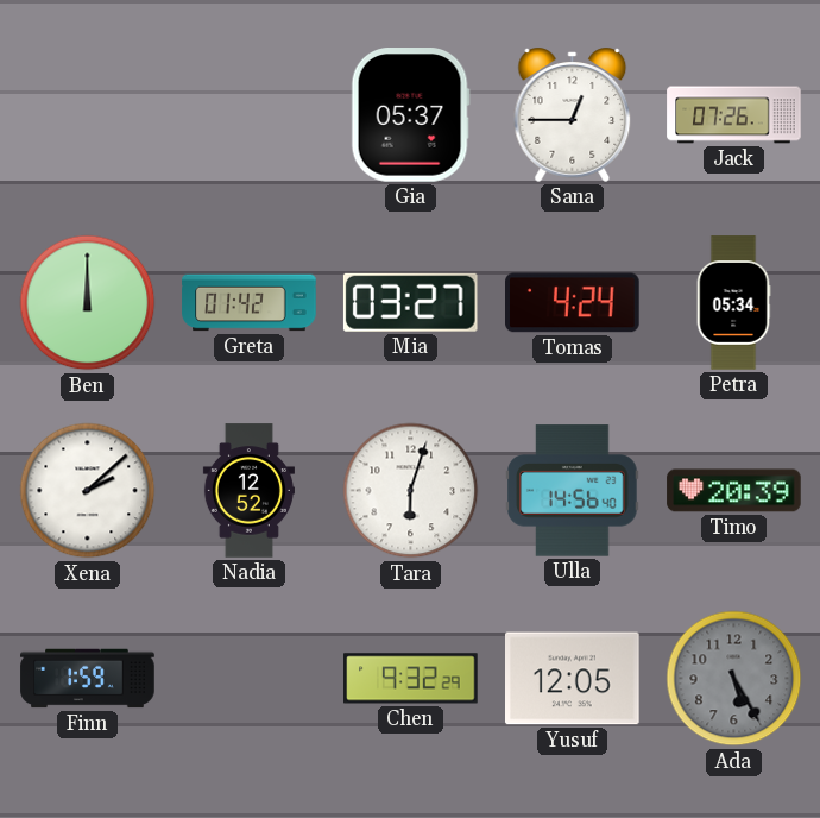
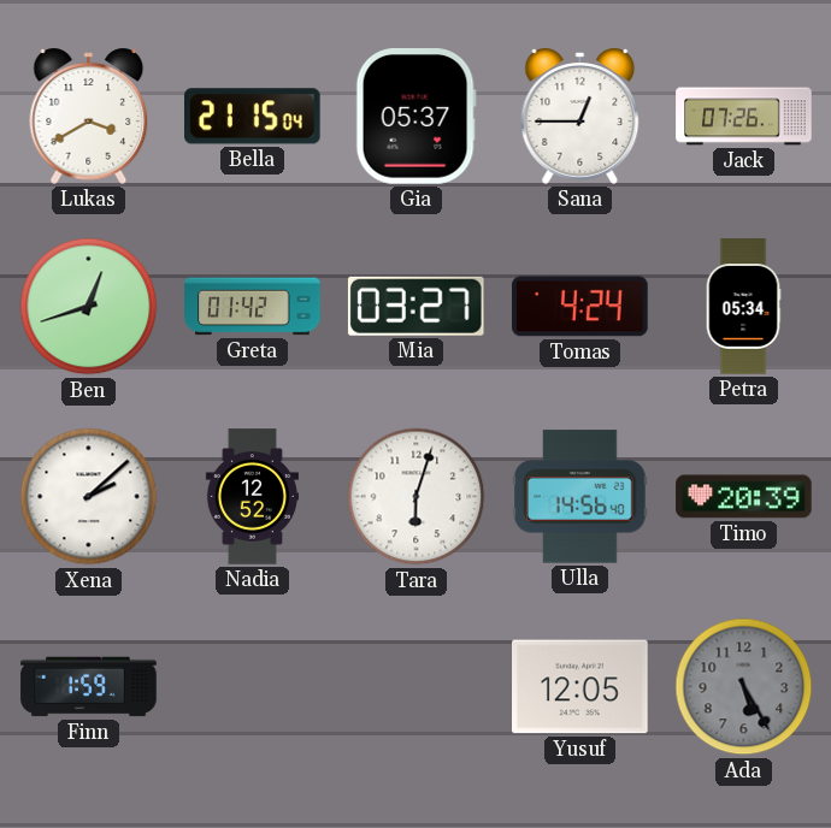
Lukas: none -> 3:40
Bella: none -> 21:15
Ben: 12:00 -> 12:42
Chen: 9:32 -> none
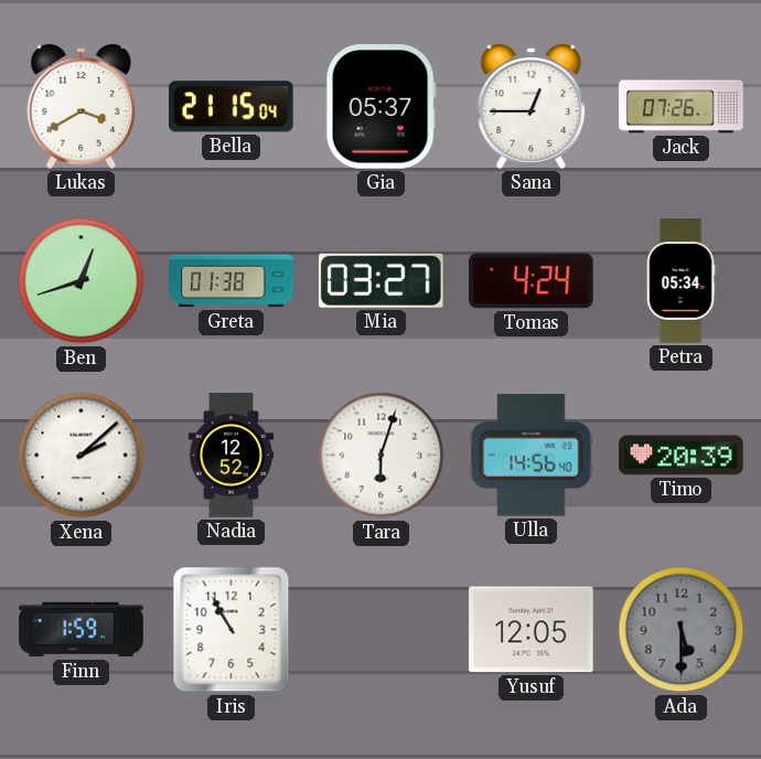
Greta: 01:42 -> 01:38
Iris: none -> 10:55
Ada: 5:25 -> 5:30
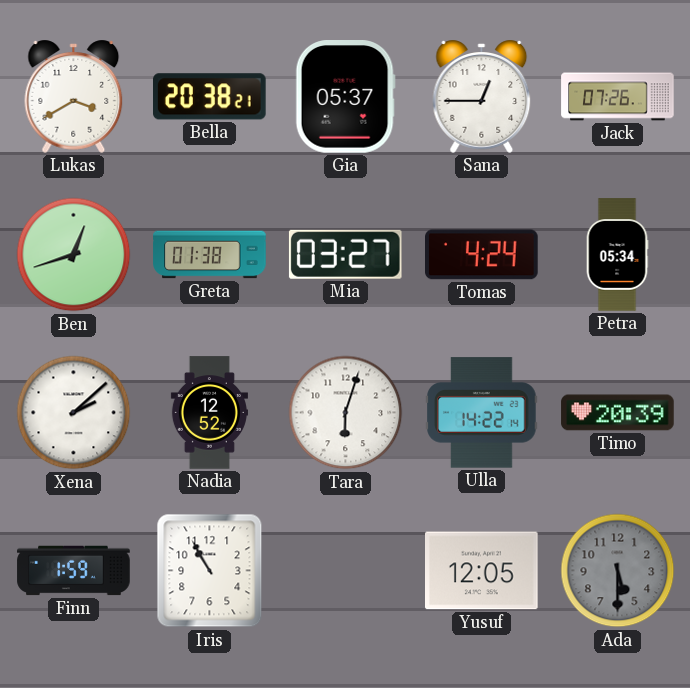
Bella: 21:15 -> 20:38
Ulla: 14:56 -> 14:22
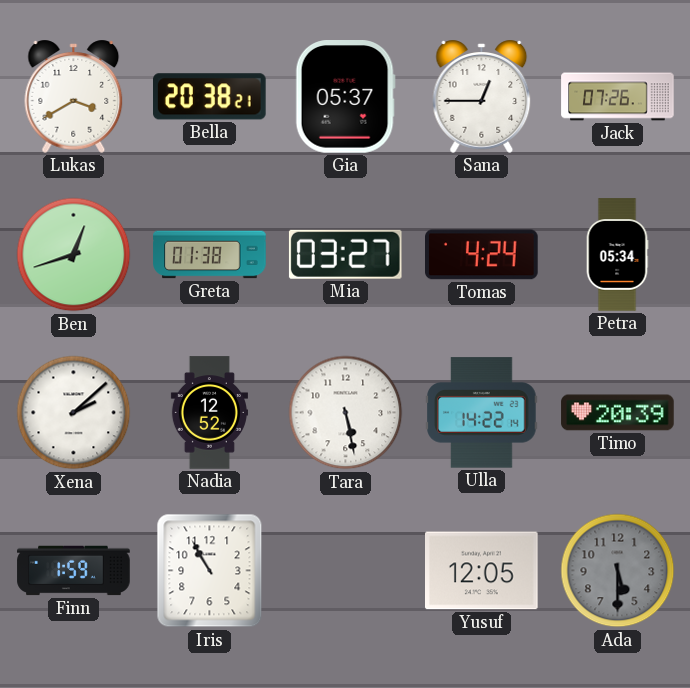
Tara: 6:03 -> 5:28
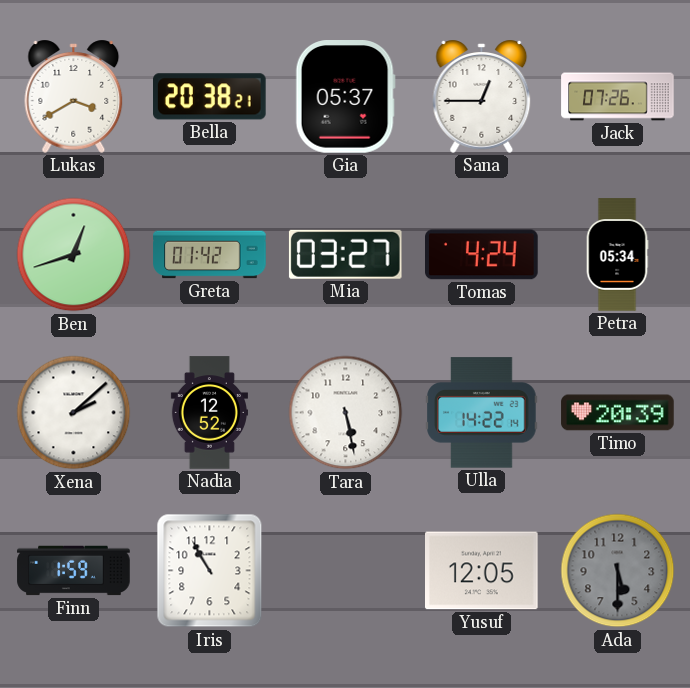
Greta: 01:38 -> 01:42
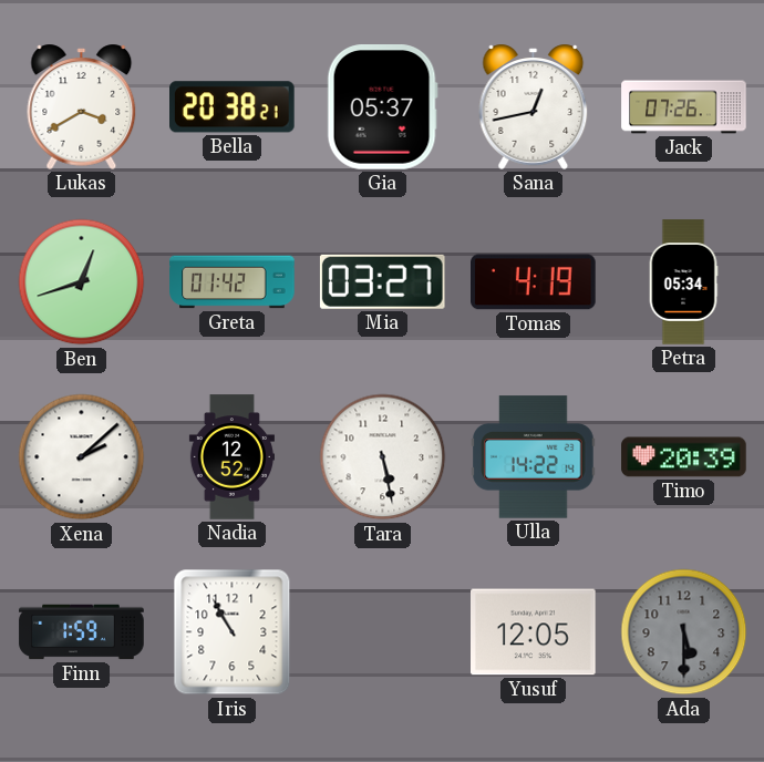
Sana: 12:45 -> 12:43
Tomas: 4:24 -> 4:19
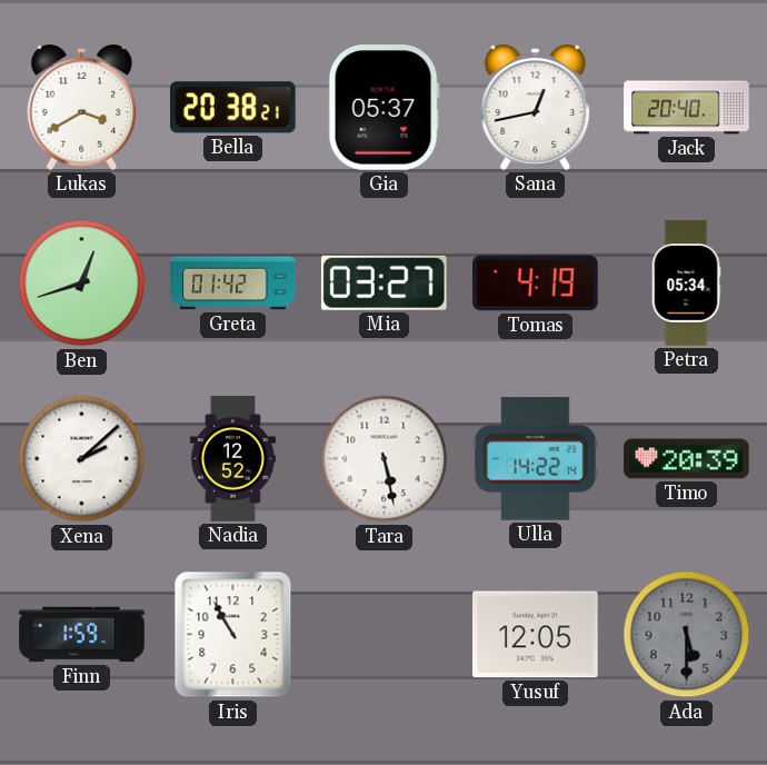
Jack: 07:26 -> 20:40
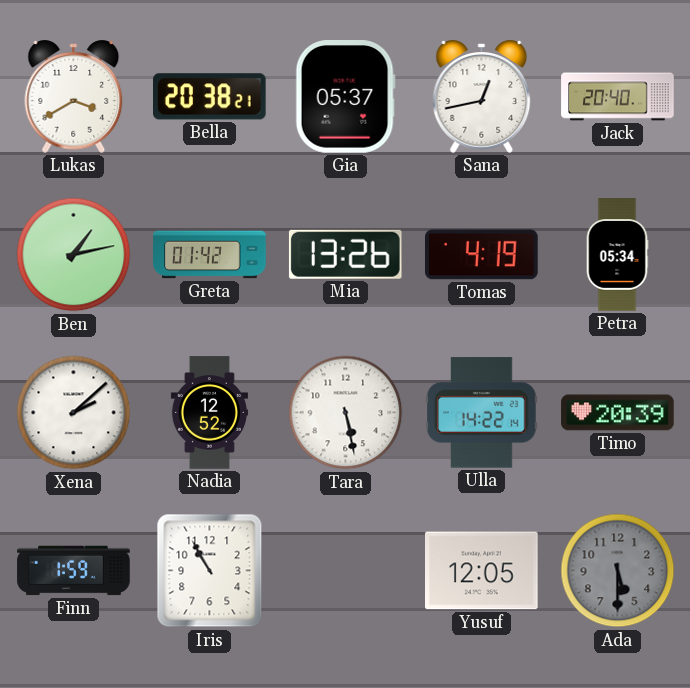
Ben: 12:42 -> 1:13
Mia: 03:27 -> 13:26
